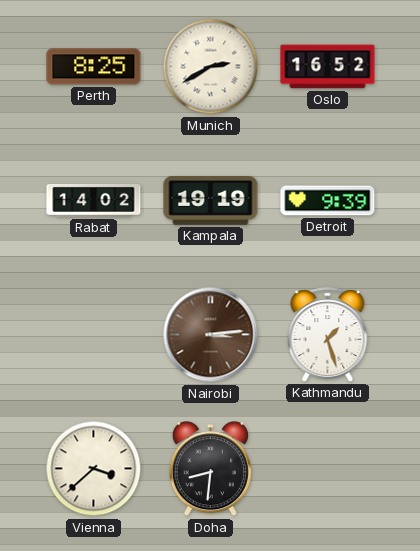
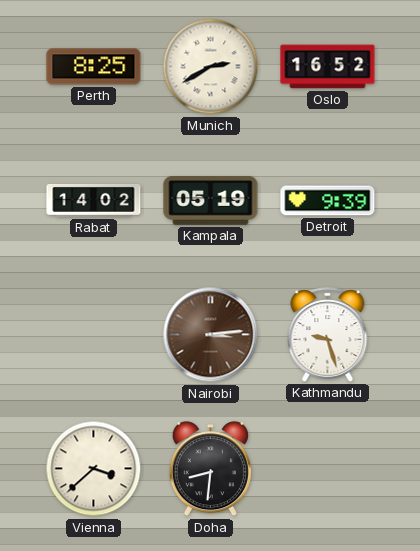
Kampala: 19:19 -> 05:19
Kathmandu: 1:27 -> 9:27
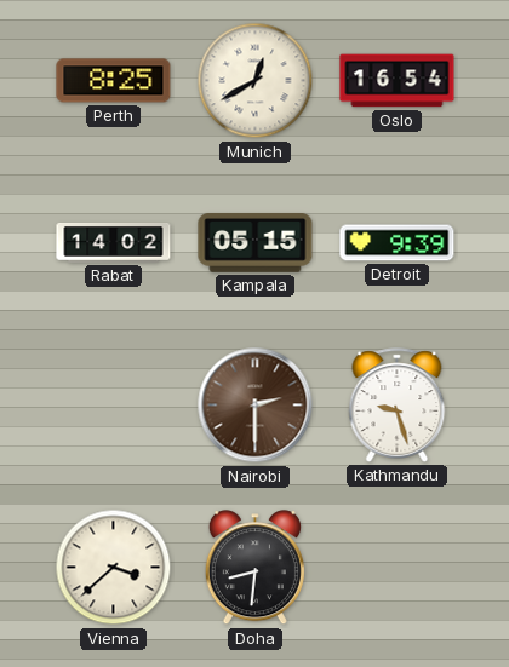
Munich: 2:40 -> 12:40
Oslo: 16:52 -> 16:54
Kampala: 05:19 -> 05:15
Nairobi: 3:14 -> 2:30
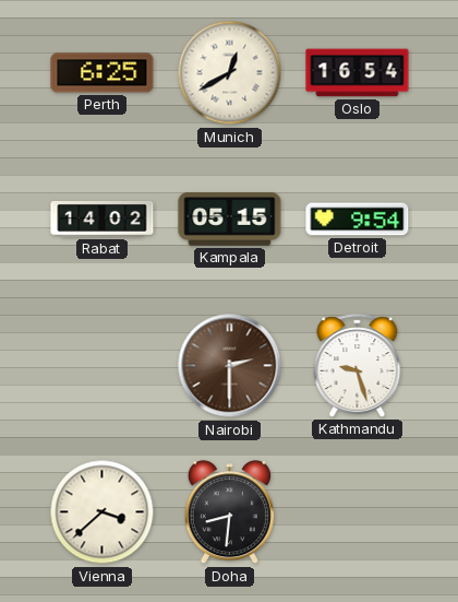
Perth: 8:25 -> 6:25
Detroit: 9:39 -> 9:54
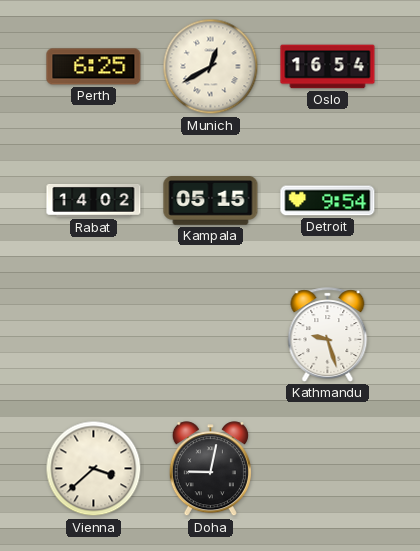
Nairobi: 2:30 -> none
Doha: 8:31 -> 9:02
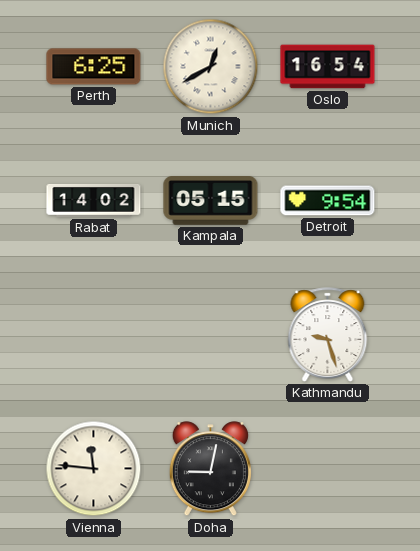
Vienna: 3:38 -> 11:46
